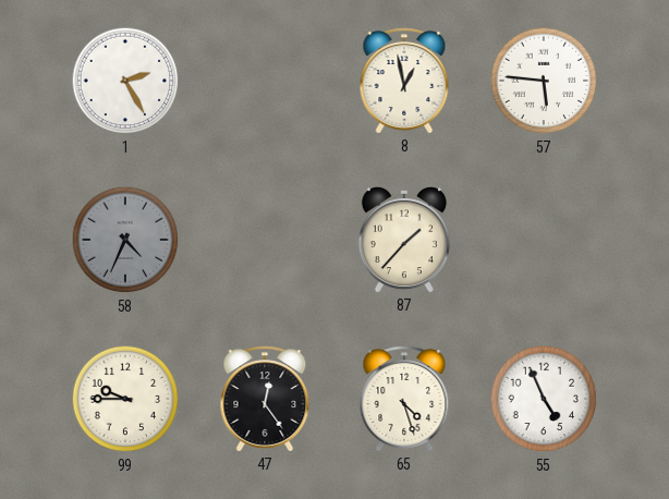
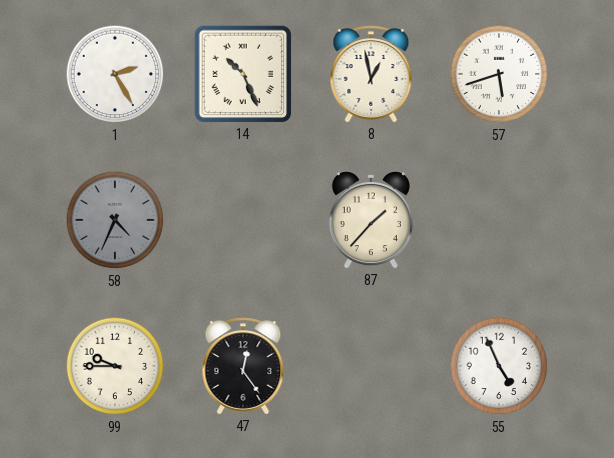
14: none -> 10:26
57: 5:46 -> 5:42
65: 4:27 -> none
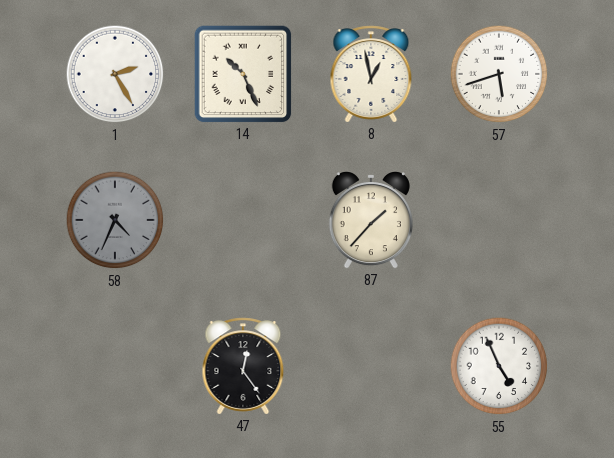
99: 9:45 -> none
